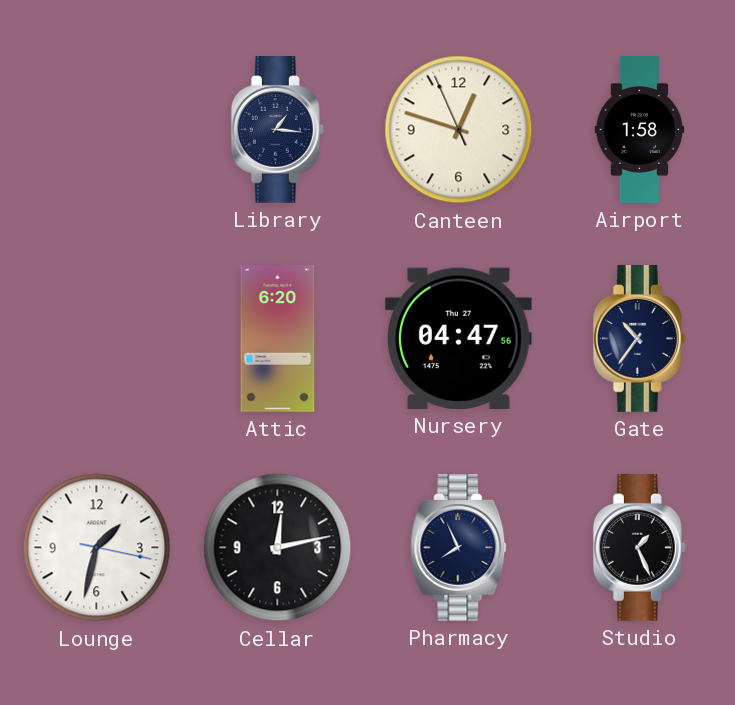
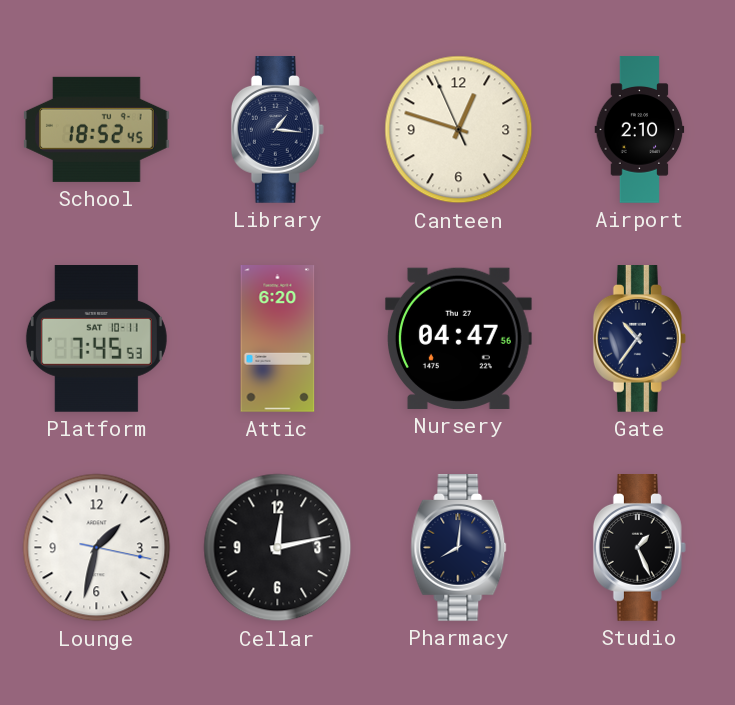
School: none -> 18:52
Airport: 1:58 -> 2:10
Platform: none -> 7:45
Pharmacy: 7:56 -> 8:01
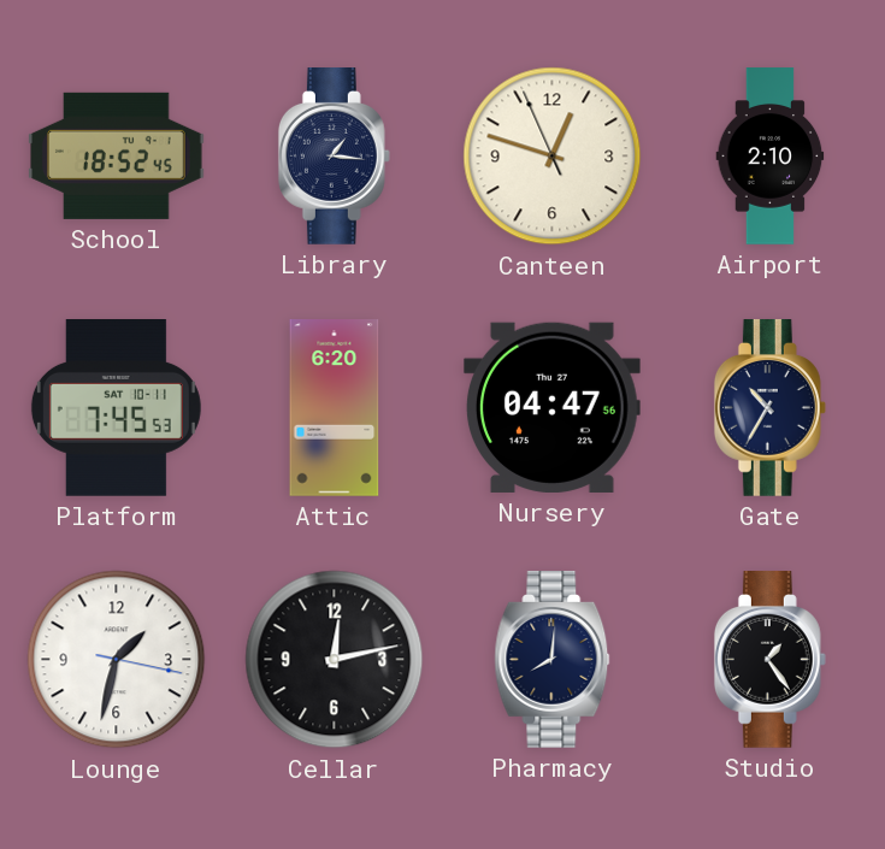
Gate: 10:36 -> 10:35
Studio: 1:26 -> 1:24
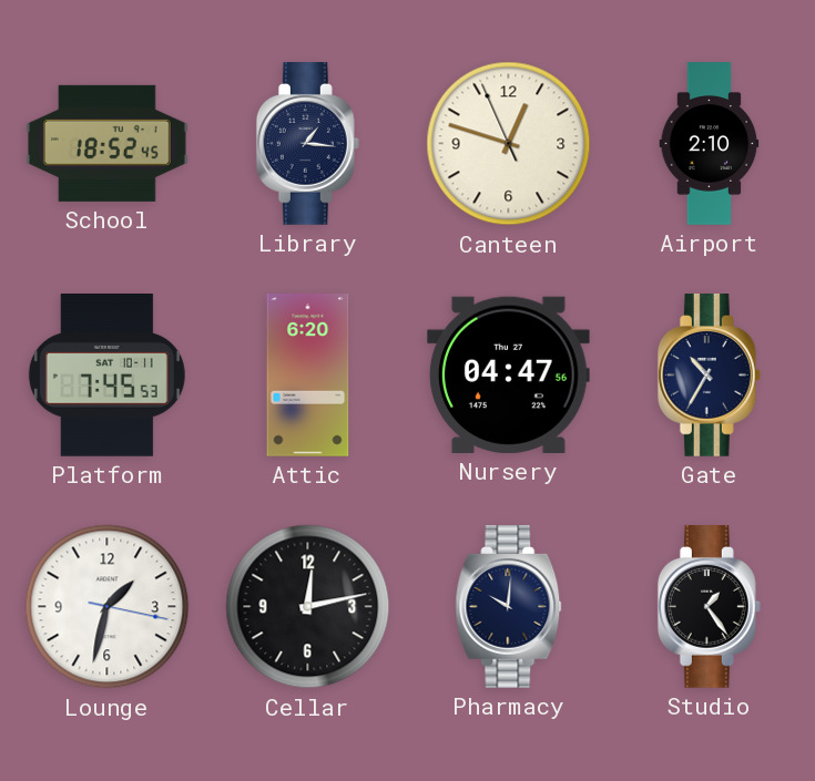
Pharmacy: 8:01 -> 10:01
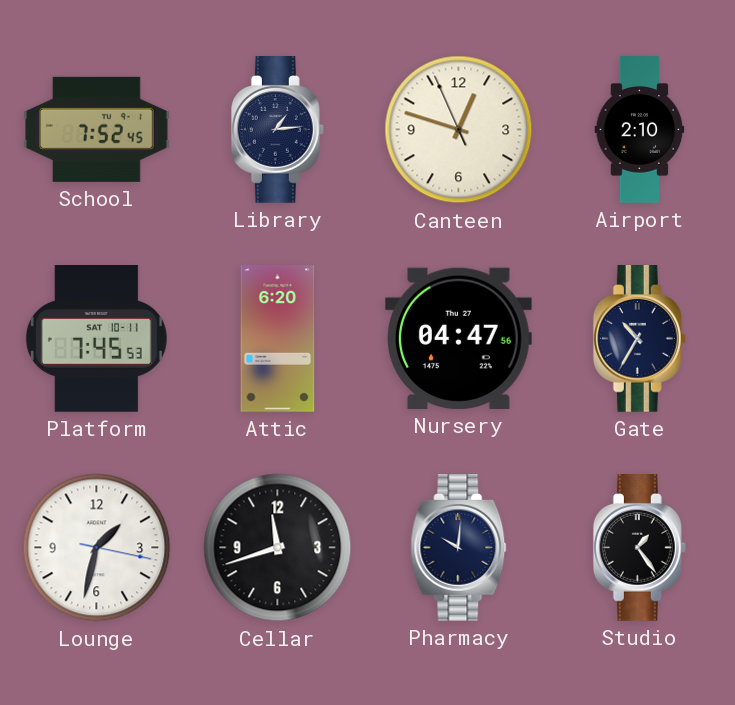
School: 18:52 -> 7:52
Library: 1:16 -> 1:14
Cellar: 12:13 -> 11:42
